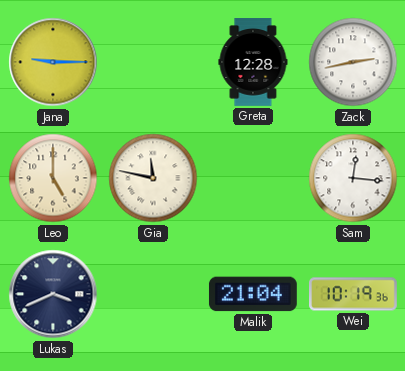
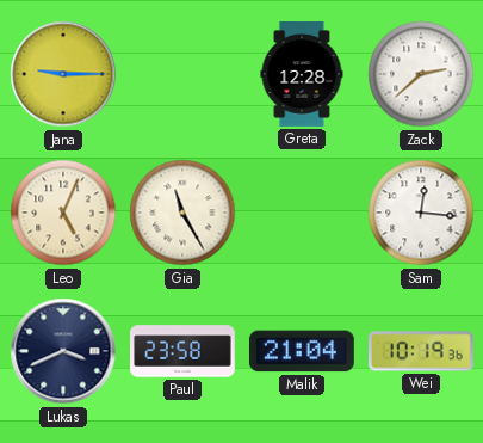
Zack: 2:43 -> 2:38
Leo: 5:00 -> 5:04
Gia: 11:47 -> 11:25
Paul: none -> 23:58
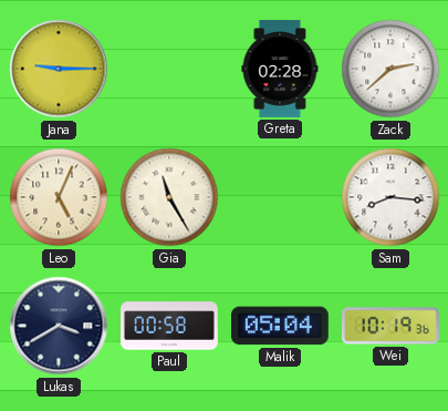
Greta: 12:28 -> 02:28
Sam: 12:16 -> 8:16
Lukas: 3:41 -> 3:40
Paul: 23:58 -> 00:58
Malik: 21:04 -> 05:04
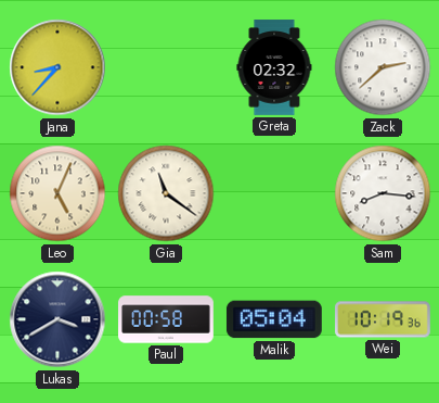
Jana: 9:15 -> 8:37
Greta: 02:28 -> 02:32
Gia: 11:25 -> 11:21
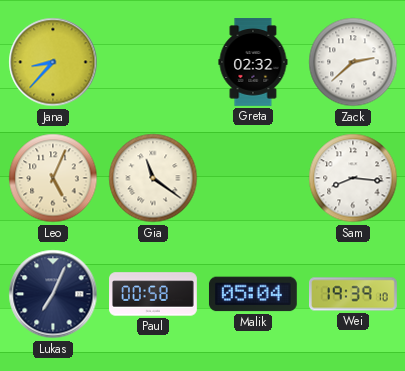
Lukas: 3:40 -> 7:04
Wei: 10:19 -> 19:39
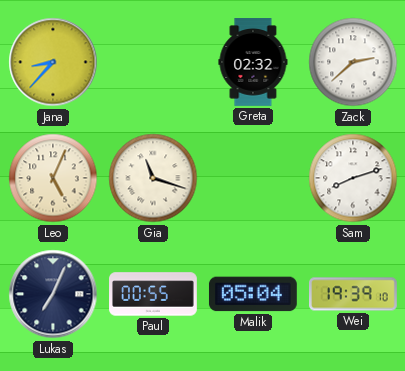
Gia: 11:21 -> 11:18
Sam: 8:16 -> 8:12
Paul: 00:58 -> 00:55
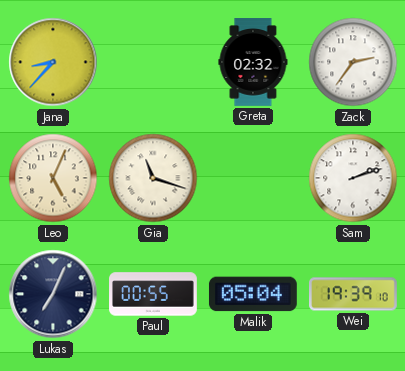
Zack: 2:38 -> 2:36
Sam: 8:12 -> 2:12
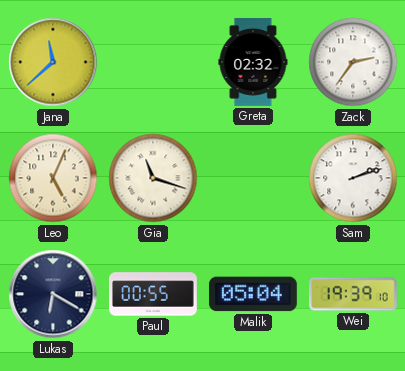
Jana: 8:37 -> 11:38
Lukas: 7:04 -> 6:20
